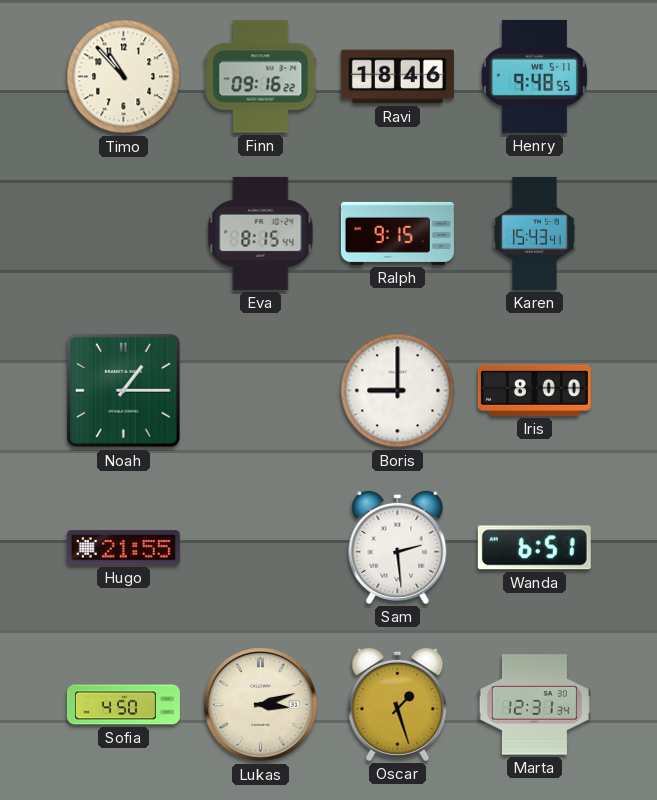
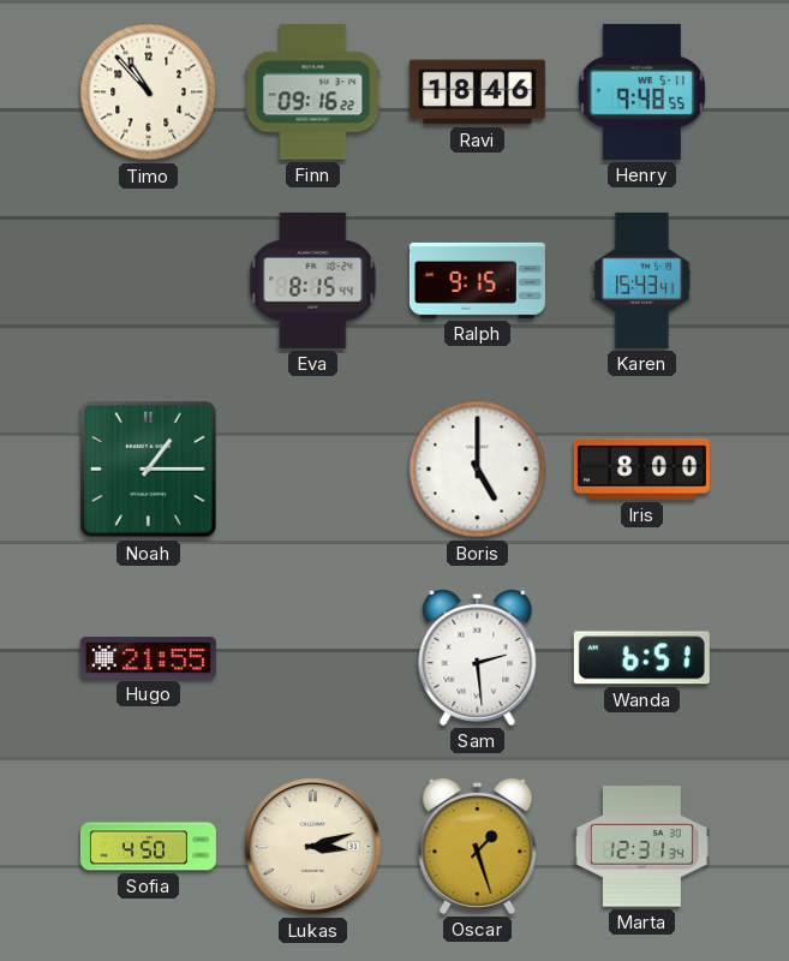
Boris: 9:00 -> 5:00
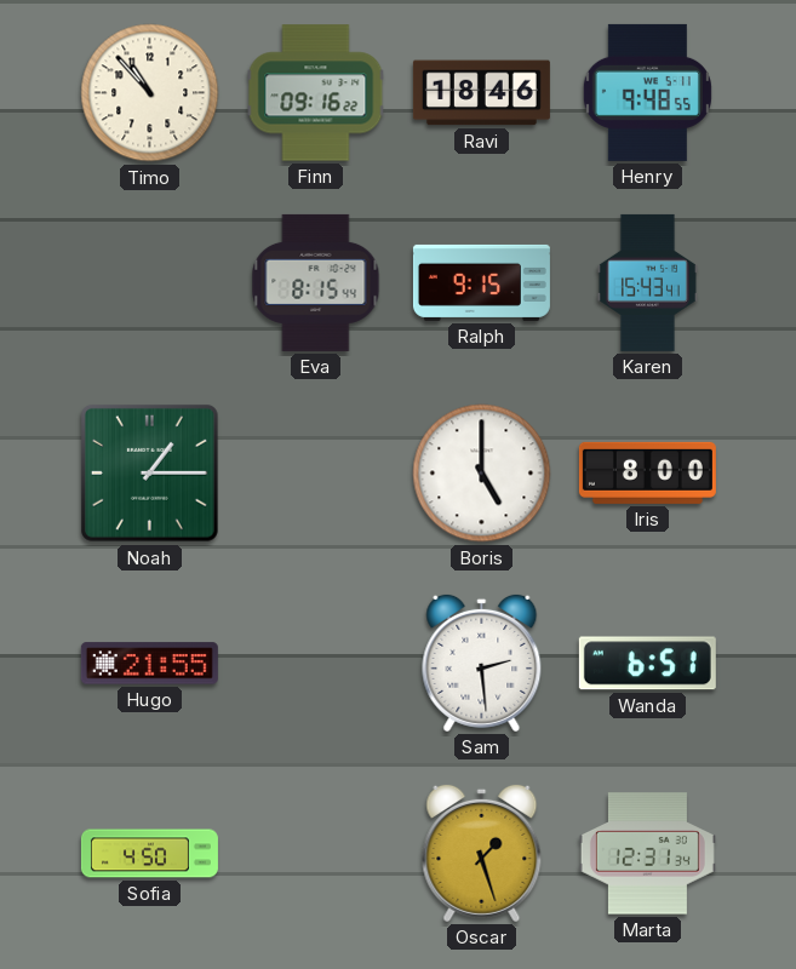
Lukas: 3:12 -> none
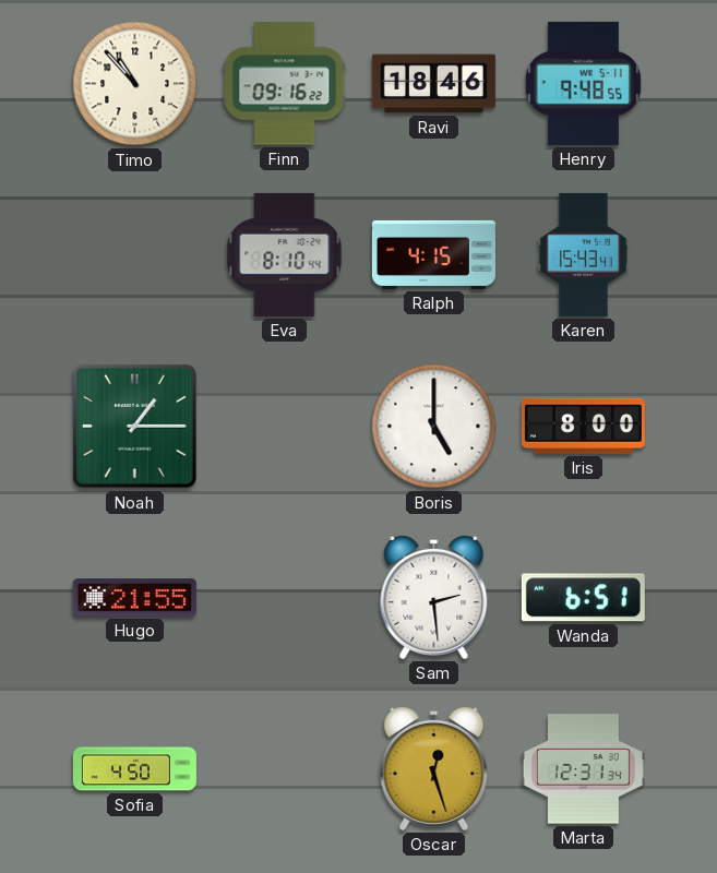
Eva: 8:15 -> 8:10
Ralph: 9:15 -> 4:15
Oscar: 1:27 -> 12:27
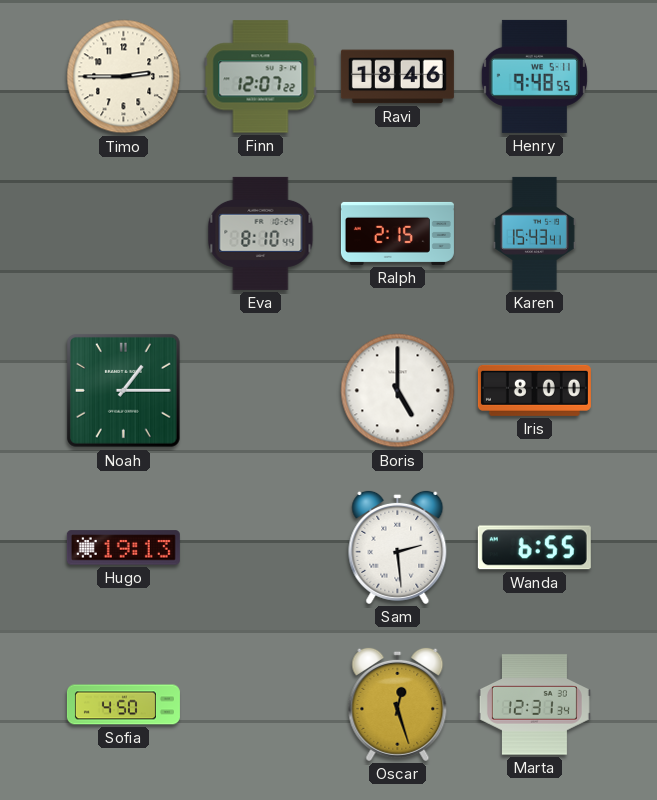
Timo: 10:53 -> 2:45
Finn: 09:16 -> 12:07
Ralph: 4:15 -> 2:15
Hugo: 21:55 -> 19:13
Wanda: 6:51 -> 6:55
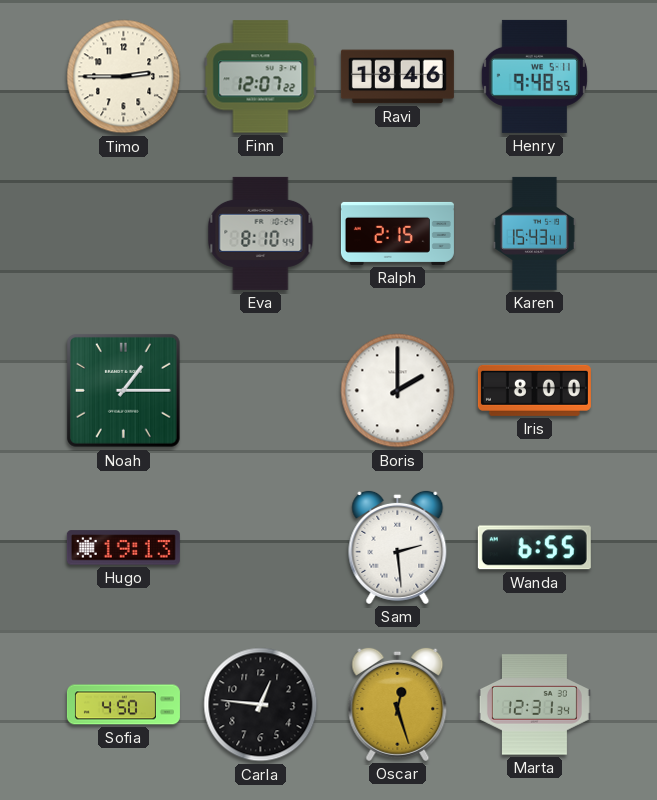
Boris: 5:00 -> 2:00
Carla: none -> 12:46
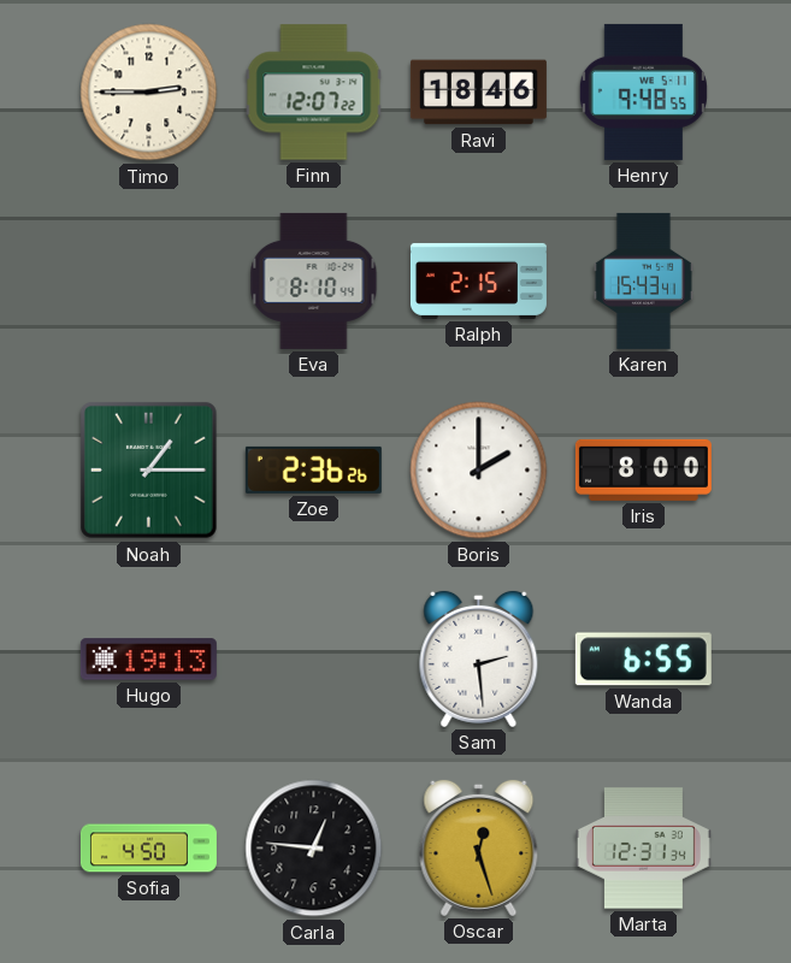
Zoe: none -> 2:36
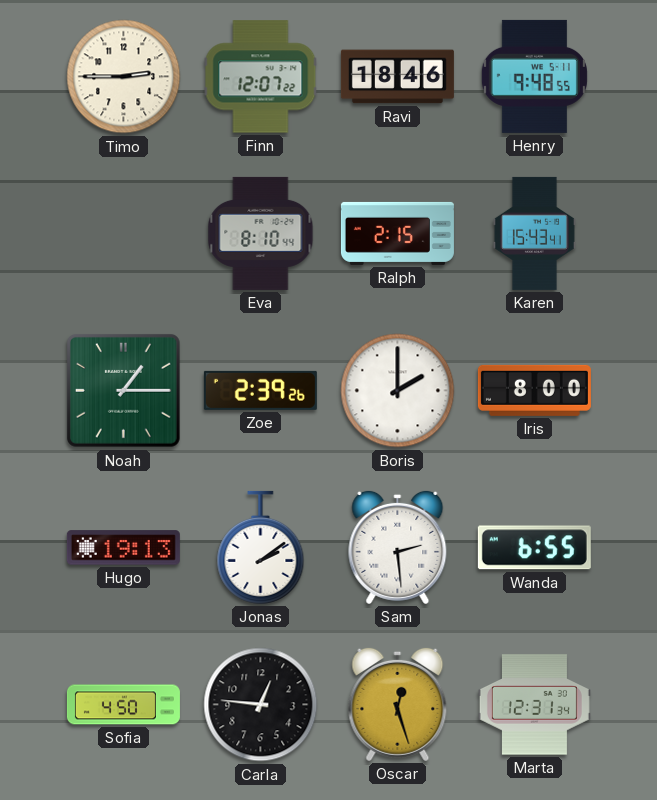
Zoe: 2:36 -> 2:39
Jonas: none -> 2:09
